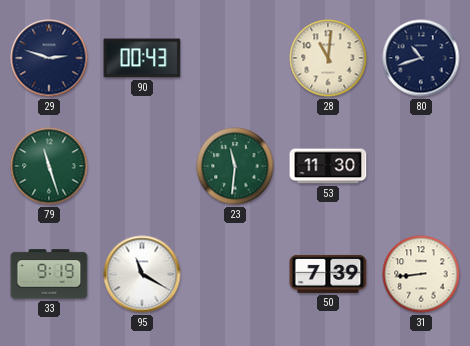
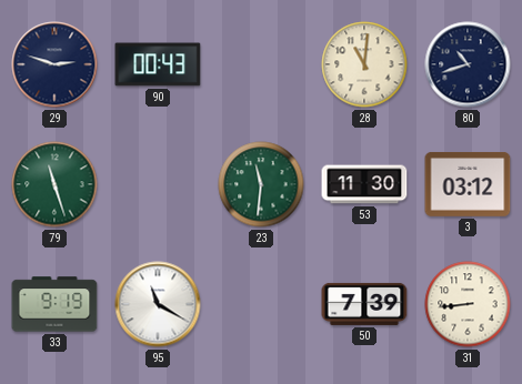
3: none -> 03:12
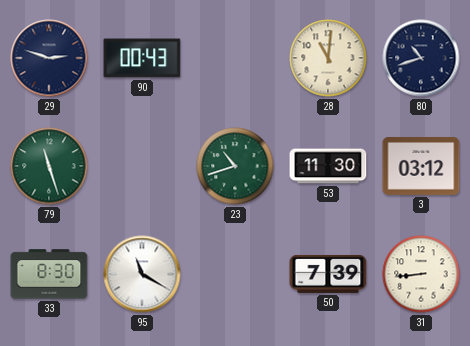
23: 11:31 -> 10:42
33: 9:19 -> 8:30
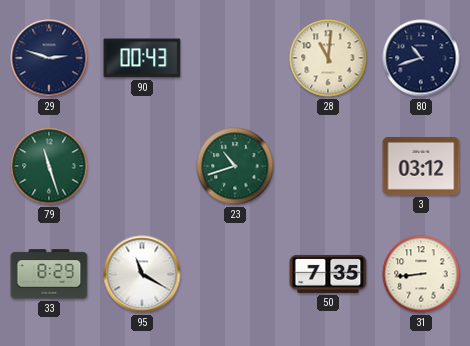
53: 11:30 -> none
33: 8:30 -> 8:29
50: 7:39 -> 7:35
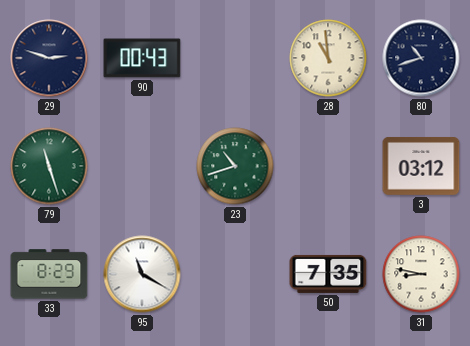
28: 11:01 -> 10:59
31: 8:44 -> 8:47
